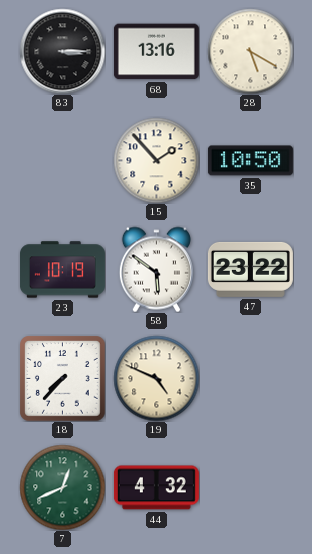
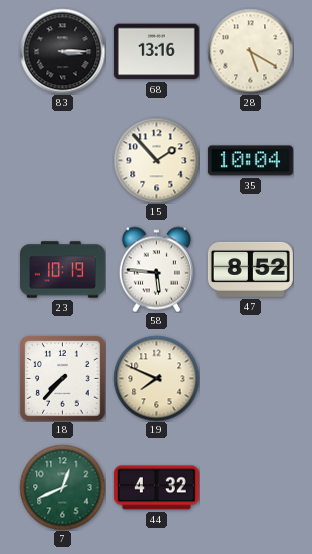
35: 10:50 -> 10:04
58: 5:51 -> 5:46
47: 23:22 -> 8:52
19: 4:49 -> 7:49
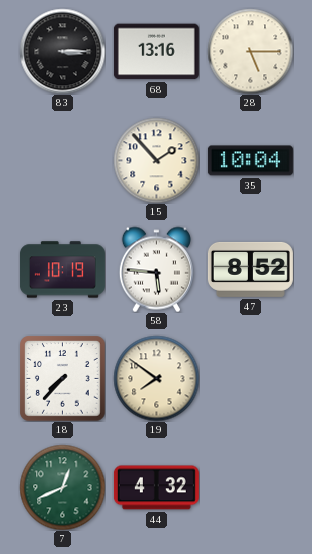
28: 5:20 -> 5:15
19: 7:49 -> 7:51
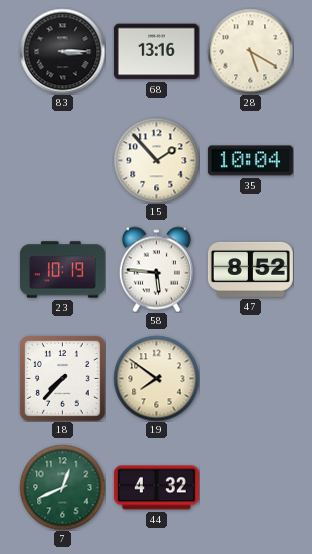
28: 5:15 -> 5:20
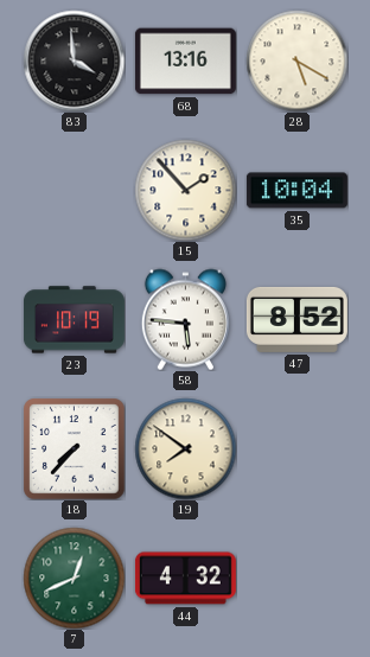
83: 3:15 -> 3:59
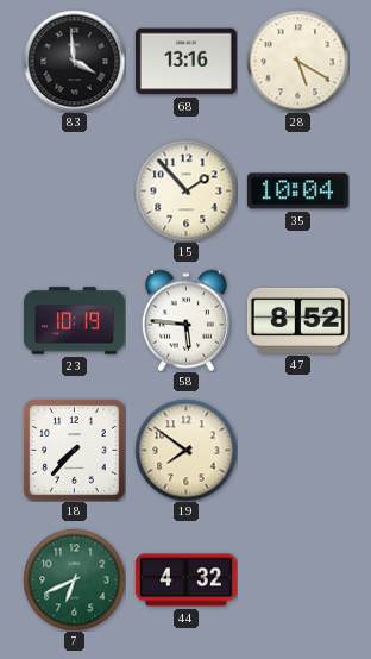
7: 12:41 -> 6:41
